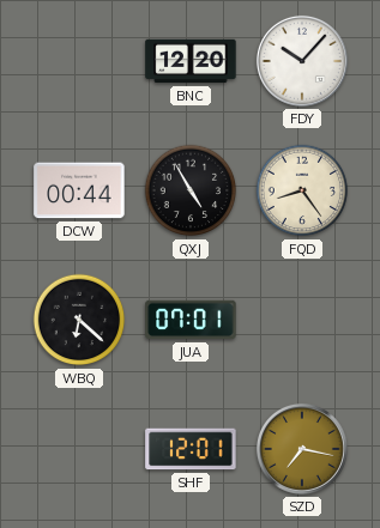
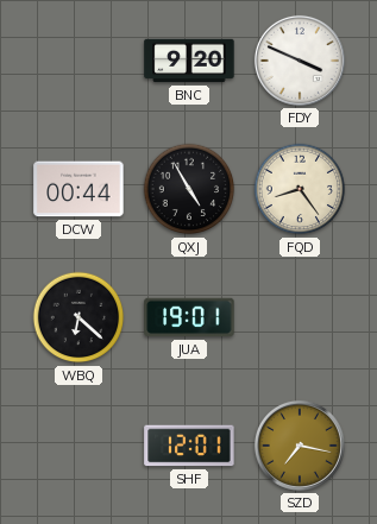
BNC: 12:20 -> 9:20
FDY: 10:07 -> 3:49
JUA: 07:01 -> 19:01
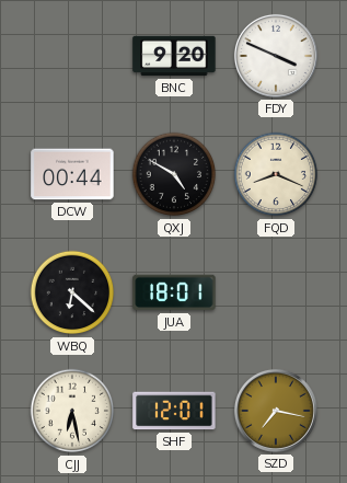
QXJ: 4:55 -> 4:50
FQD: 8:24 -> 8:19
JUA: 19:01 -> 18:01
CJJ: none -> 6:28
